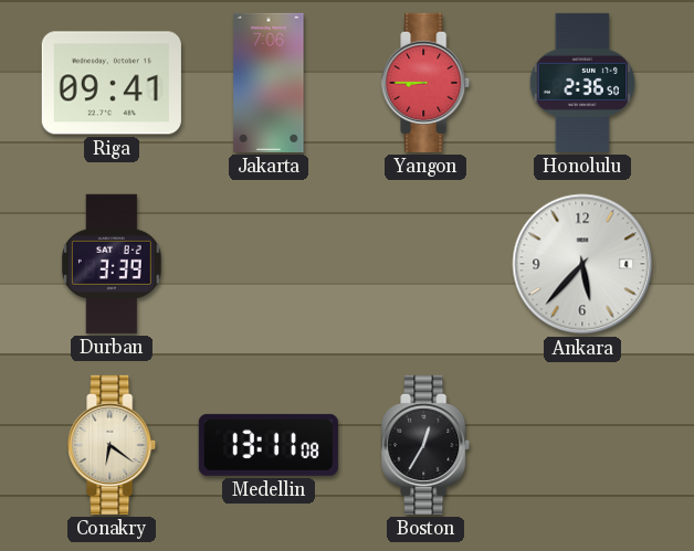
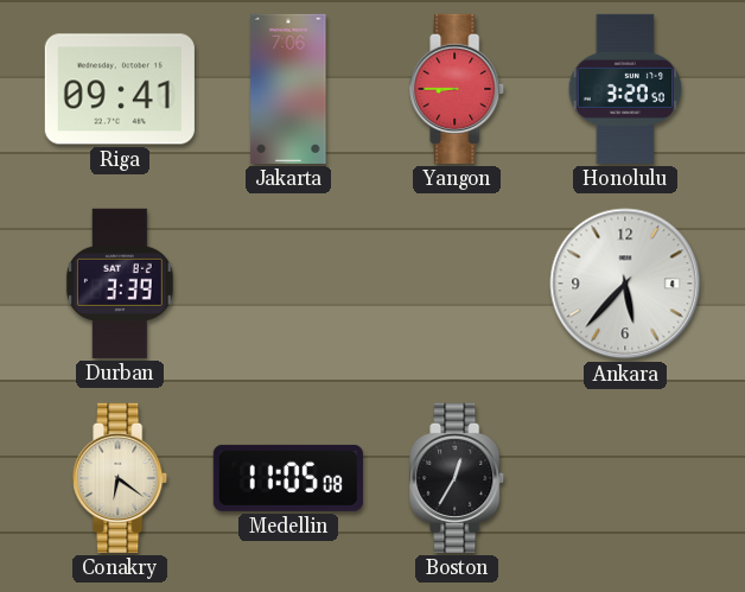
Honolulu: 2:36 -> 3:20
Medellin: 13:11 -> 11:05
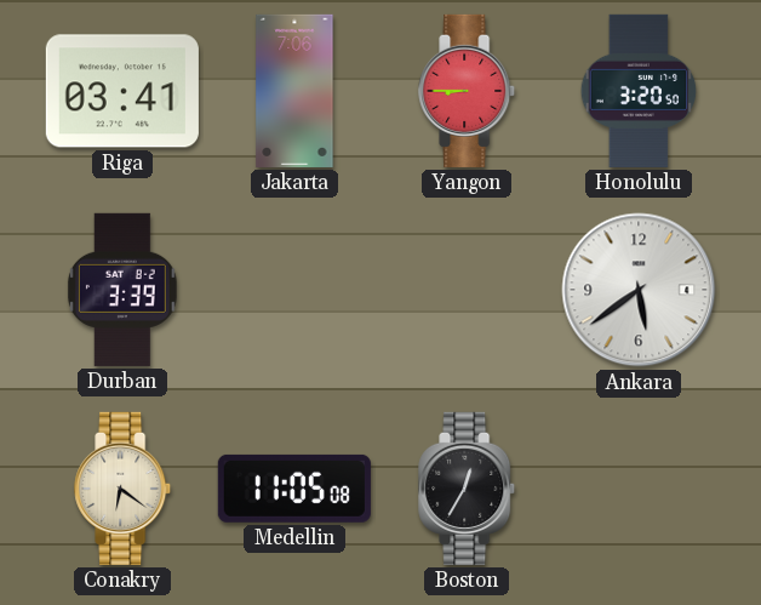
Riga: 09:41 -> 03:41
Ankara: 5:37 -> 5:39
